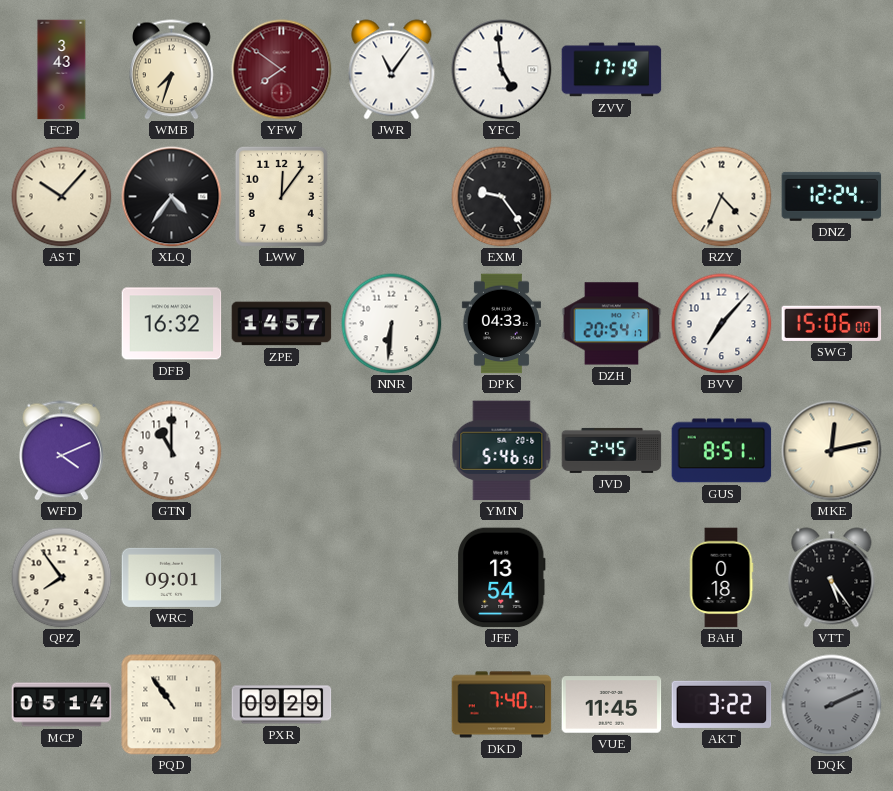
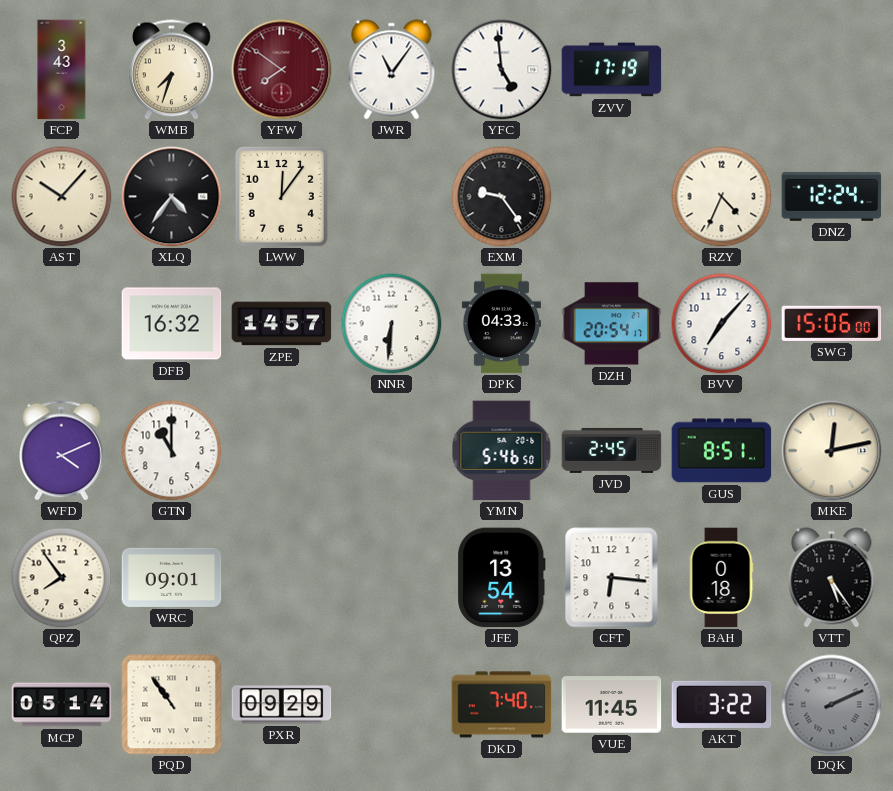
CFT: none -> 6:16
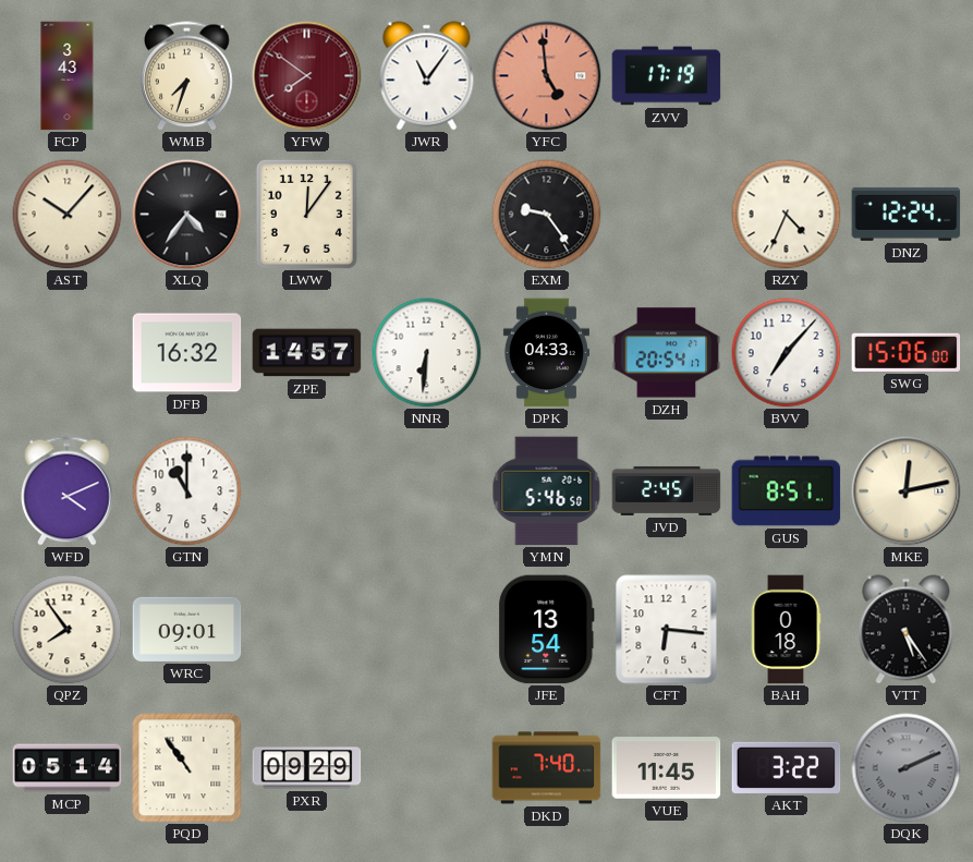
YFC dial: white -> salmon
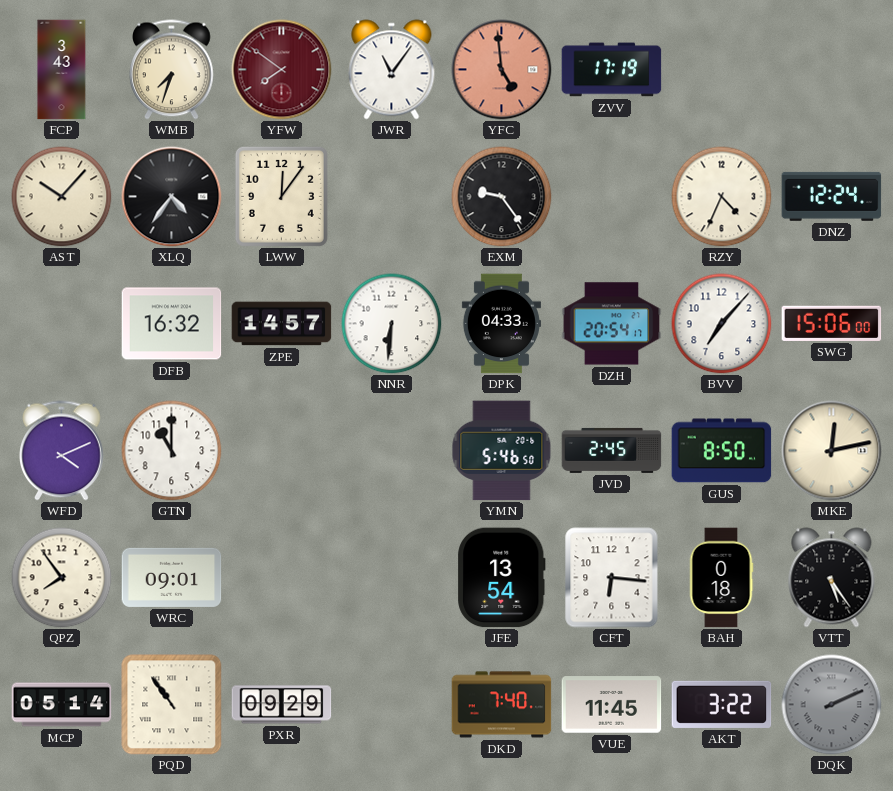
GUS: 8:51 -> 8:50
